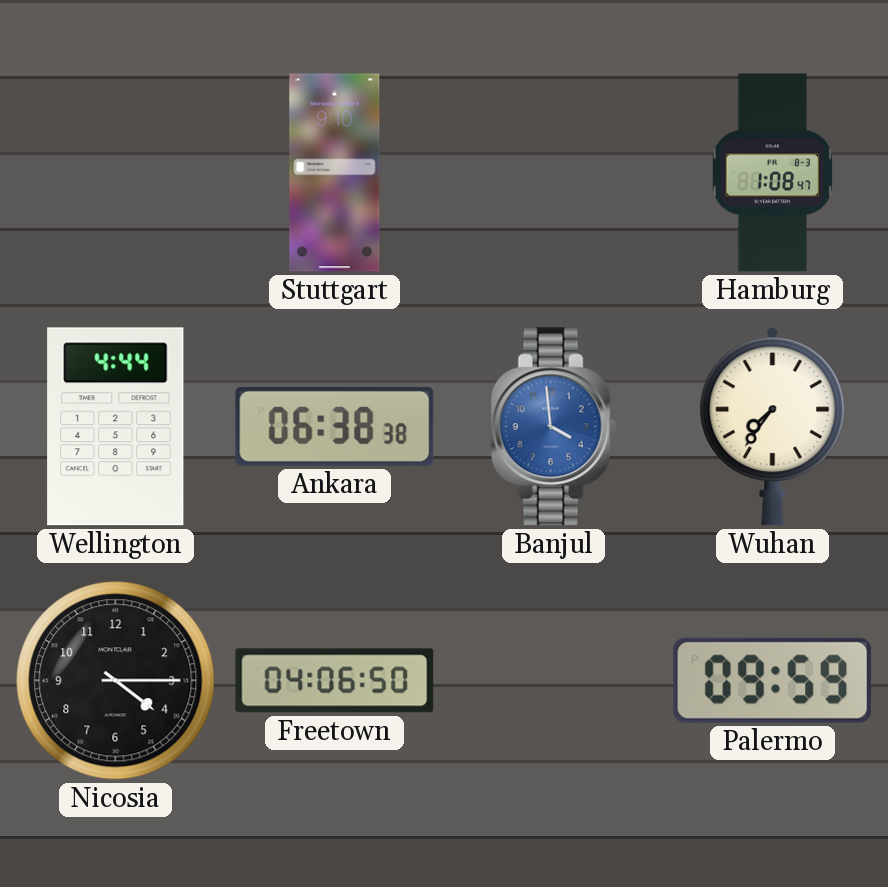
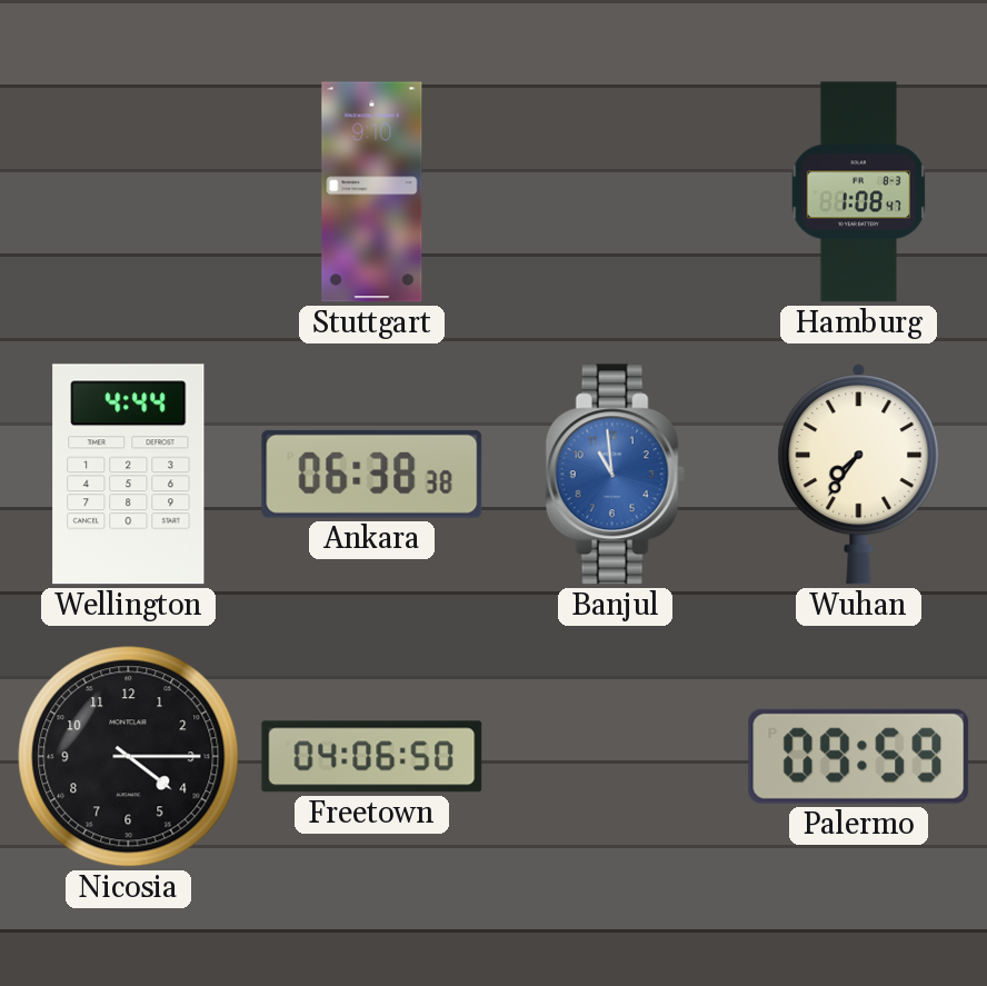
Banjul: 3:59 -> 10:59
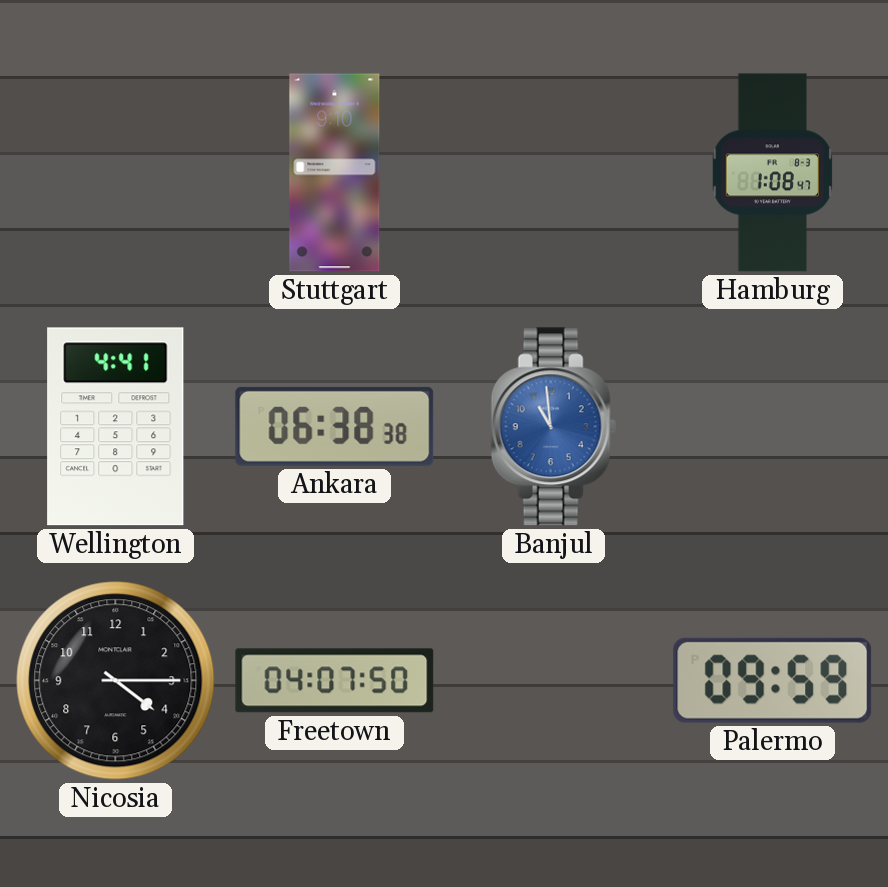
Wellington: 4:44 -> 4:41
Wuhan: 7:36 -> none
Freetown: 04:06 -> 04:07
